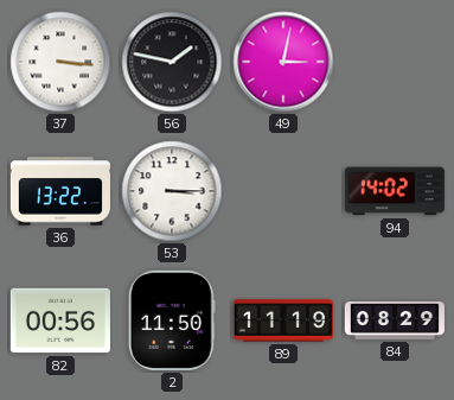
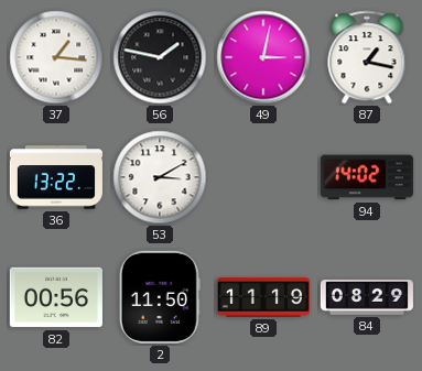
37: 3:16 -> 1:16
87: none -> 1:17
53: 3:15 -> 3:10
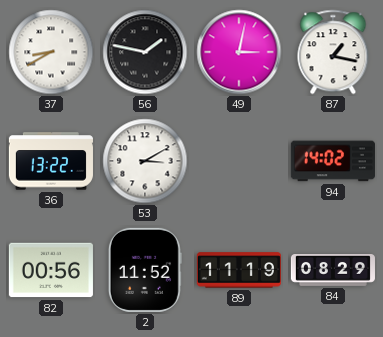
37: 1:16 -> 8:40
2: 11:50 -> 11:52
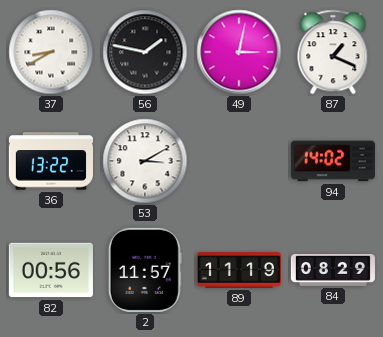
87: 1:17 -> 1:19
2: 11:52 -> 11:57
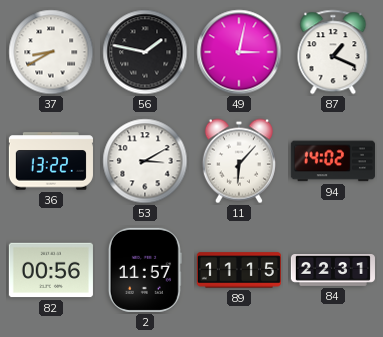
11: none -> 6:07
89: 11:19 -> 11:15
84: 08:29 -> 22:31
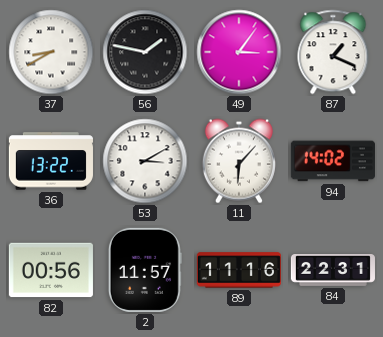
49: 3:02 -> 3:06
89: 11:15 -> 11:16
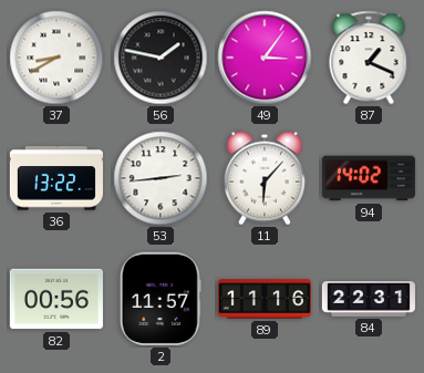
53: 3:10 -> 2:44
